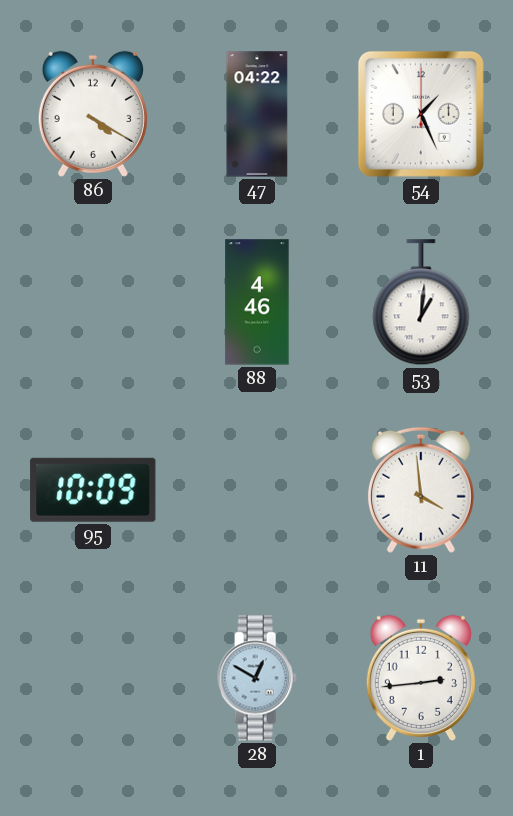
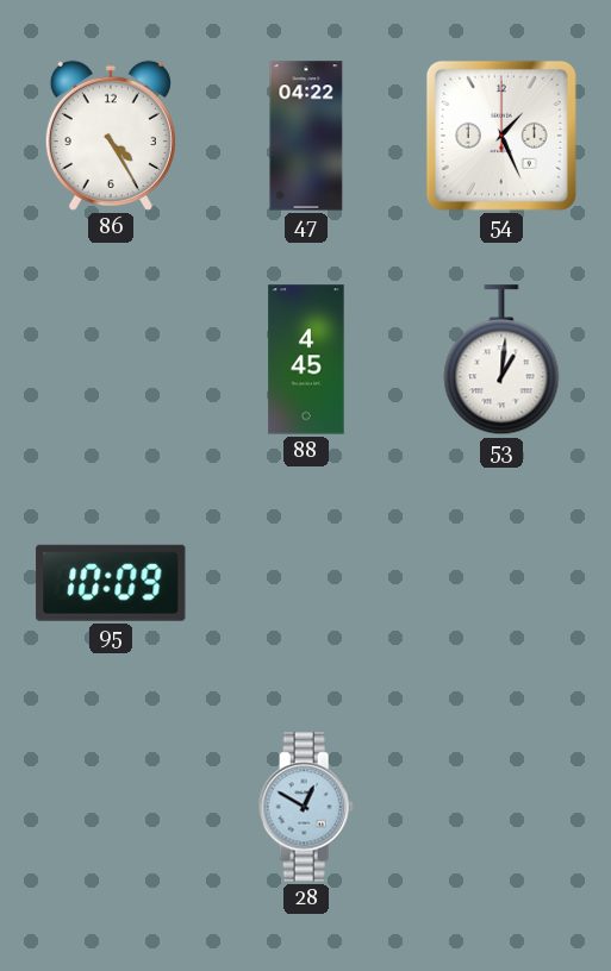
86: 4:20 -> 4:25
88: 4:46 -> 4:45
11: 3:59 -> none
1: 2:44 -> none
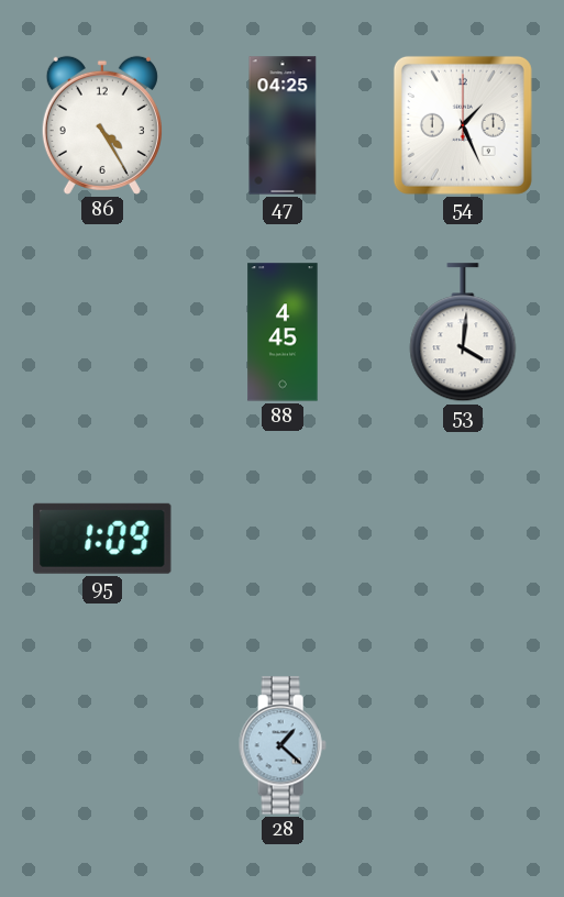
47: 04:22 -> 04:25
53: 1:01 -> 4:01
95: 10:09 -> 1:09
28: 12:50 -> 1:22
